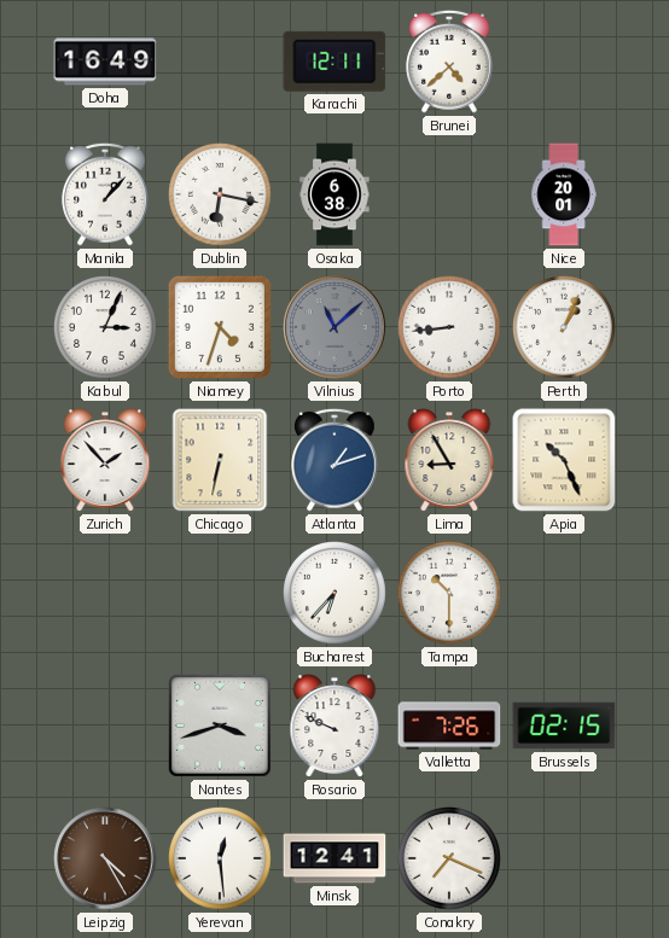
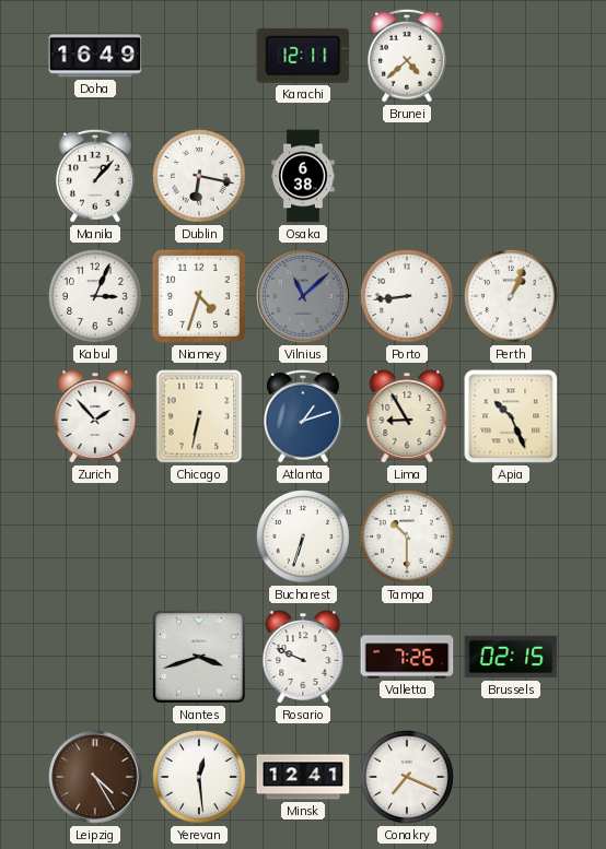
Nice: 20:01 -> none
Bucharest: 6:37 -> 6:33
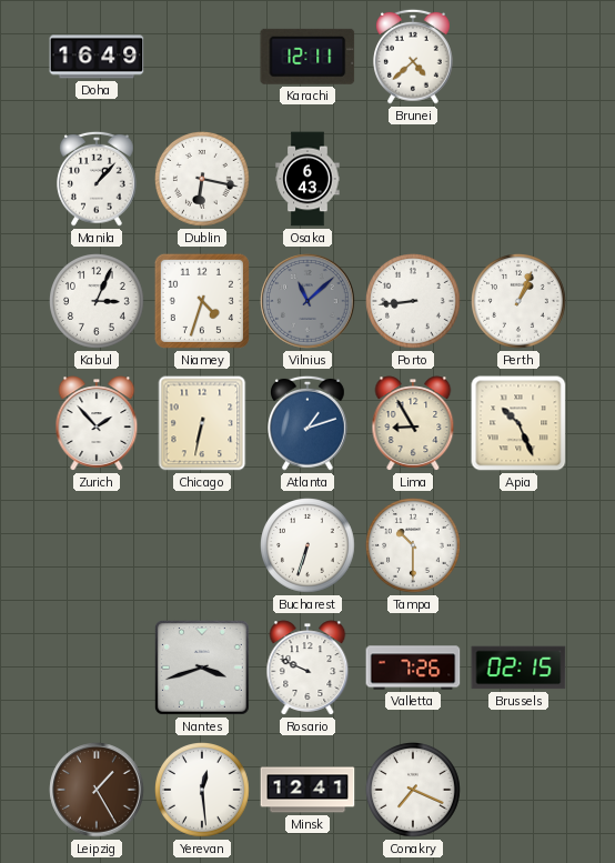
Osaka: 6:38 -> 6:43
Leipzig: 4:25 -> 1:25
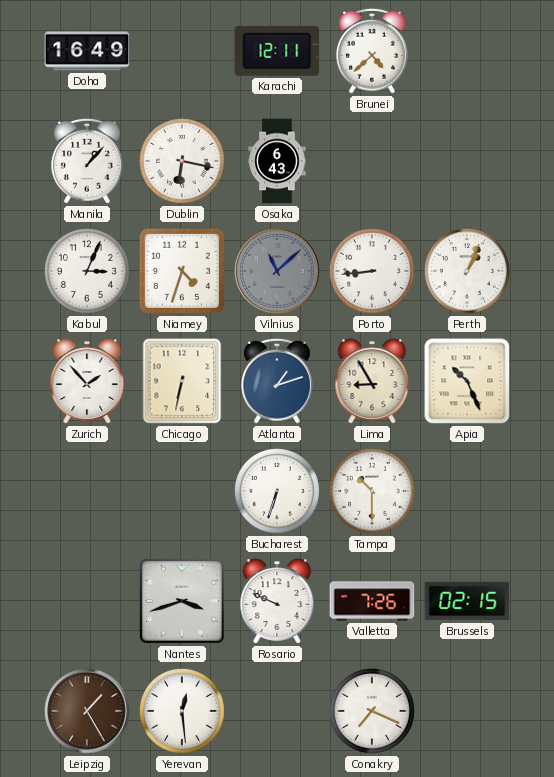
Minsk: 12:41 -> none
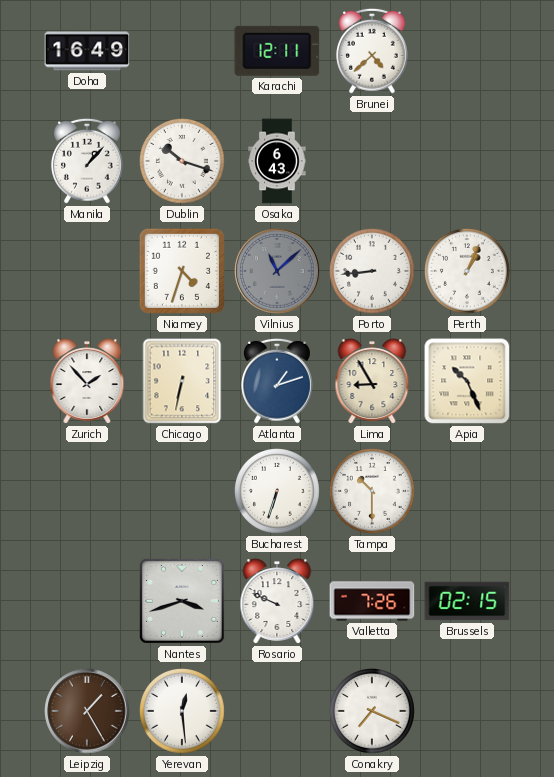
Dublin: 6:17 -> 10:18
Kabul: 3:04 -> none
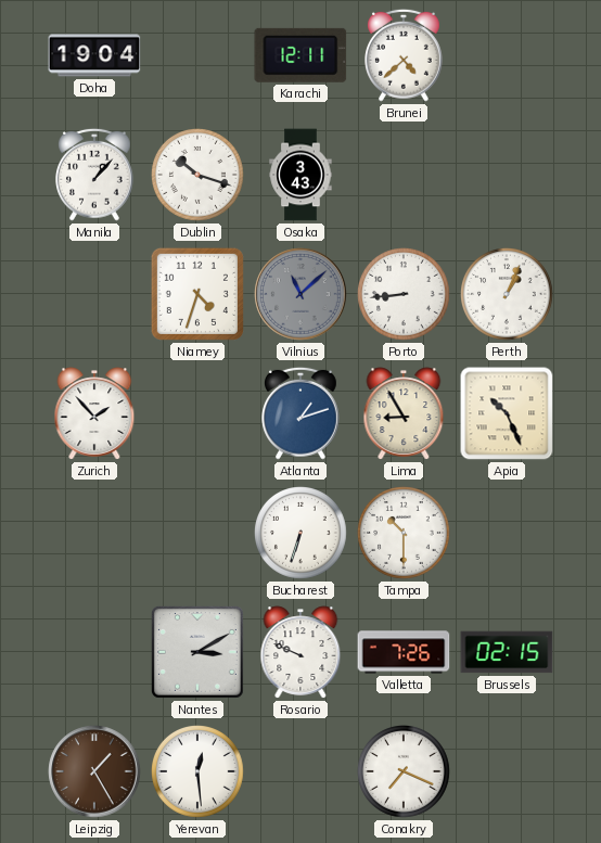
Doha: 16:49 -> 19:04
Osaka: 6:43 -> 3:43
Chicago: 6:32 -> none
Nantes: 3:42 -> 3:10
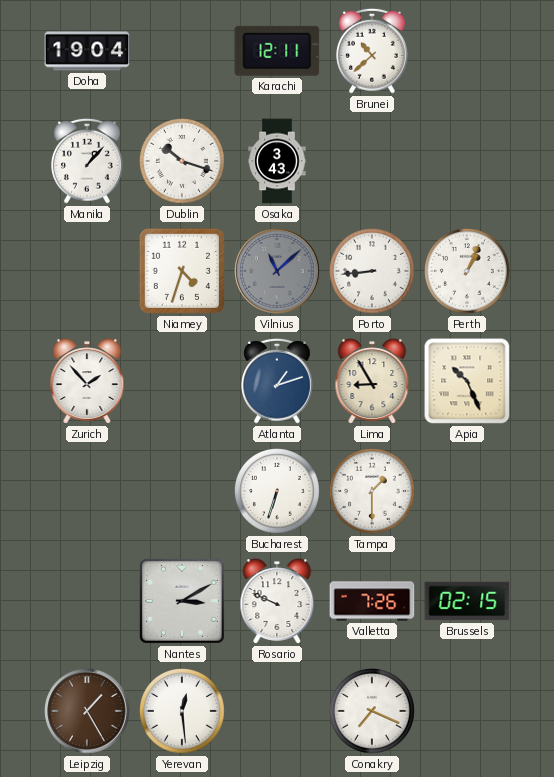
Brunei: 4:38 -> 10:38
Tampa: 10:30 -> 1:30
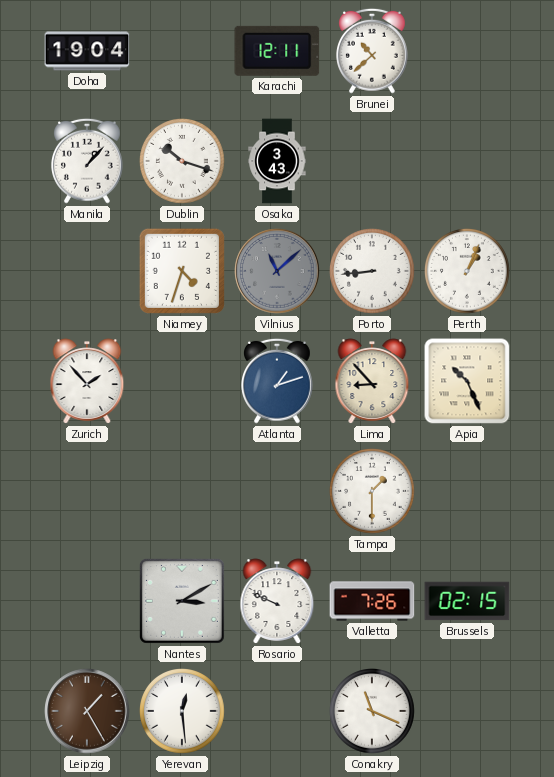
Lima: 8:55 -> 8:53
Bucharest: 6:33 -> none
Conakry: 7:19 -> 11:19
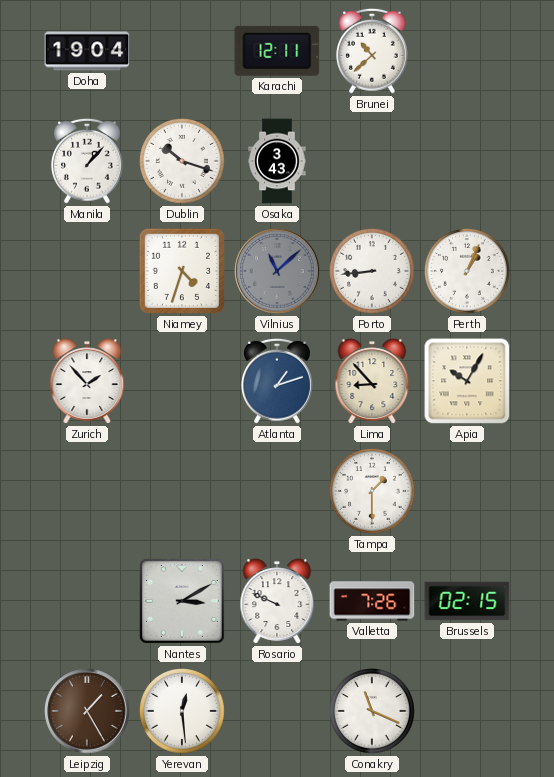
Apia: 10:26 -> 10:05
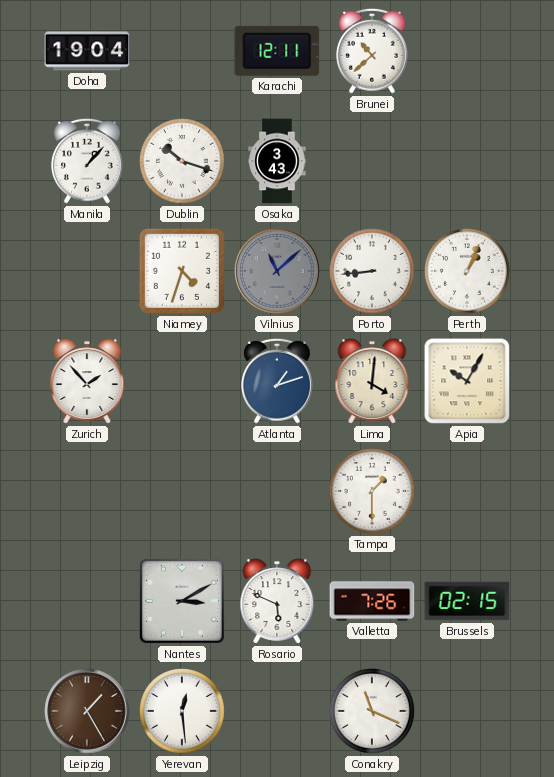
Lima: 8:53 -> 4:01
Rosario: 9:49 -> 5:49
